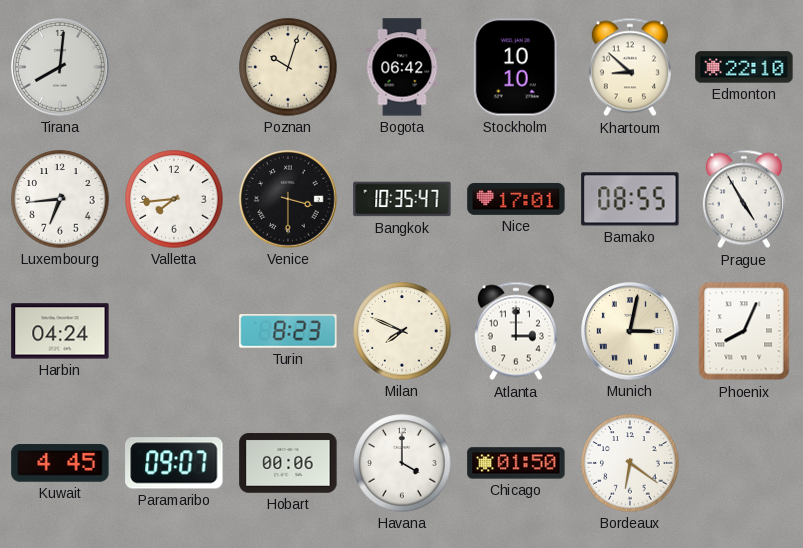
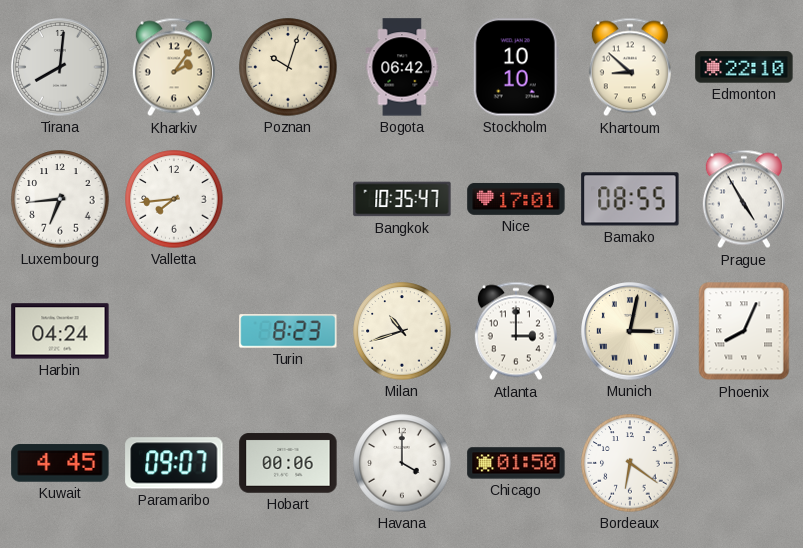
Kharkiv: none -> 2:06
Venice: 3:30 -> none
Milan: 7:49 -> 10:42
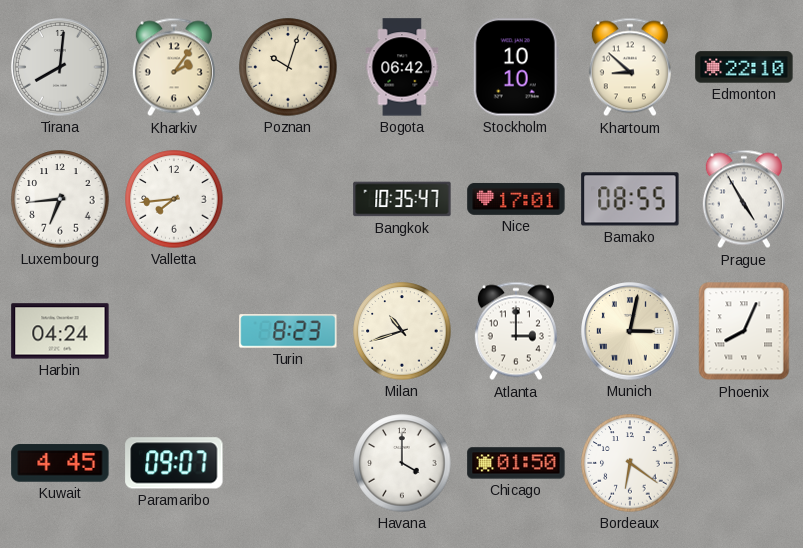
Hobart: 00:06 -> none
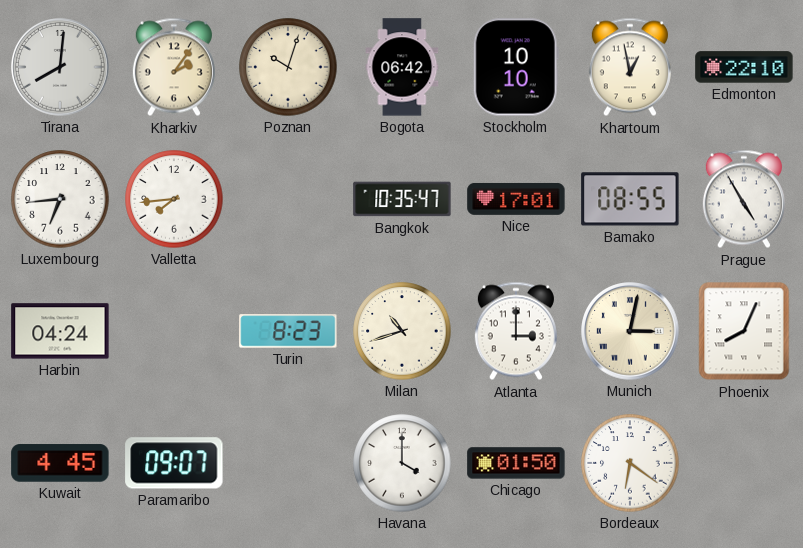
Khartoum: 8:52 -> 12:58
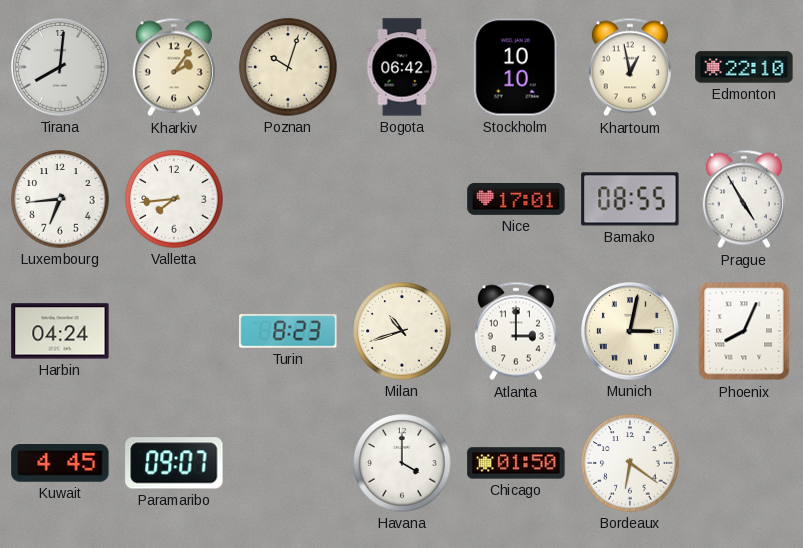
Bangkok: 10:35 -> none
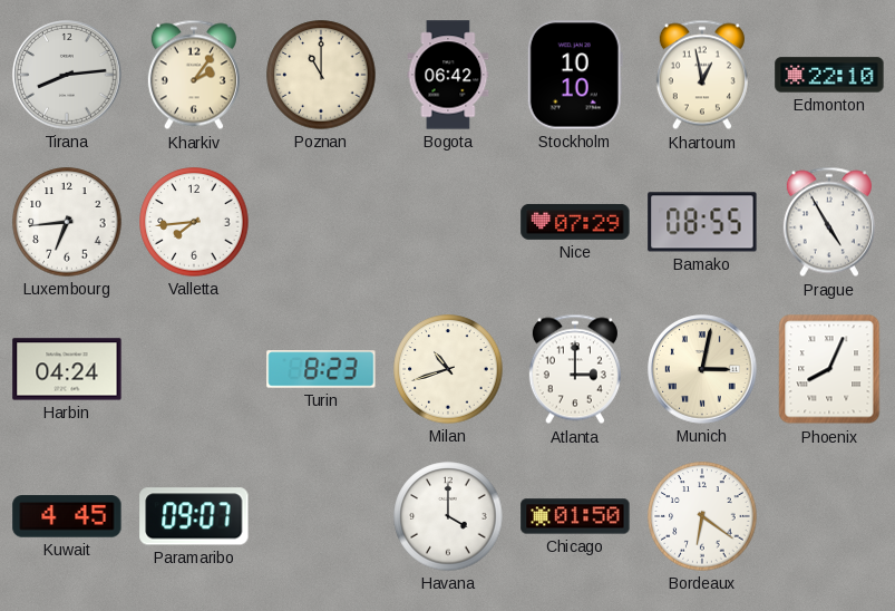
Tirana: 8:01 -> 8:14
Poznan: 10:03 -> 11:00
Nice: 17:01 -> 07:29
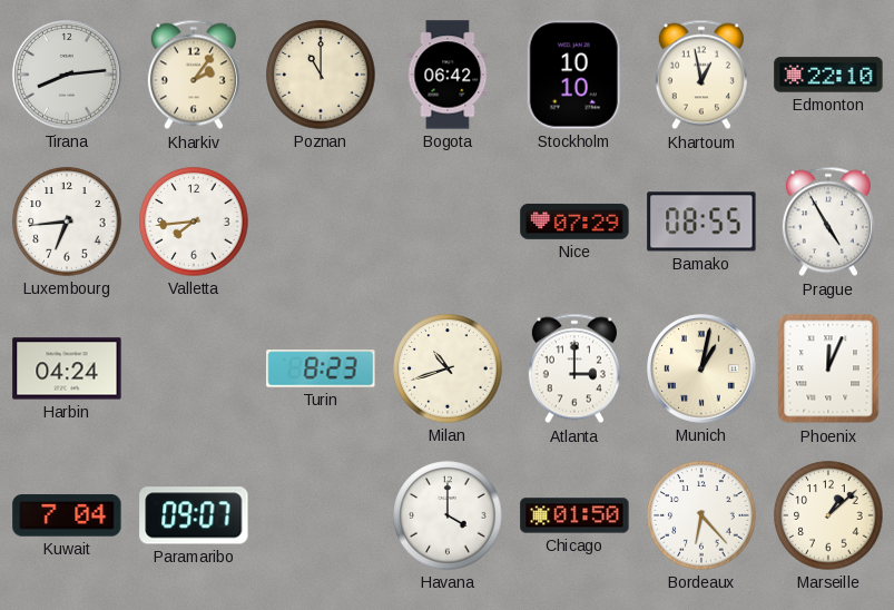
Munich: 3:02 -> 1:02
Phoenix: 8:04 -> 12:04
Kuwait: 4:45 -> 7:04
Bordeaux: 6:21 -> 6:23
Marseille: none -> 1:08
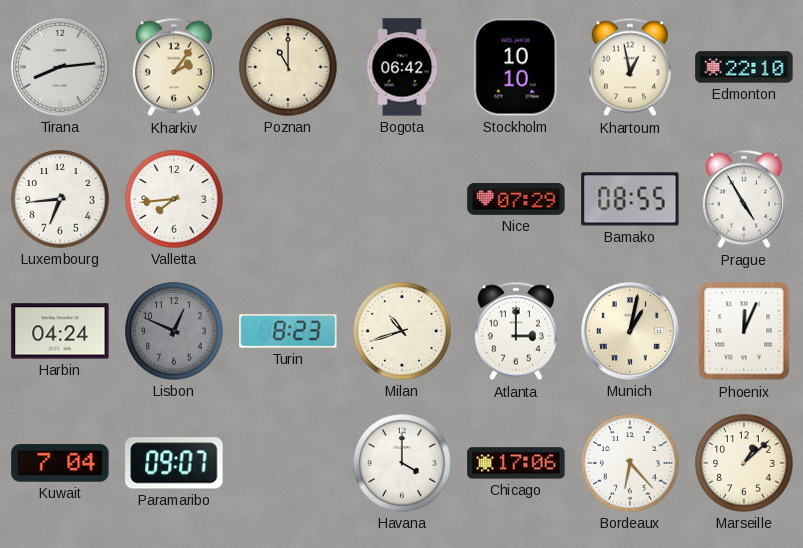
Lisbon: none -> 12:49
Chicago: 01:50 -> 17:06
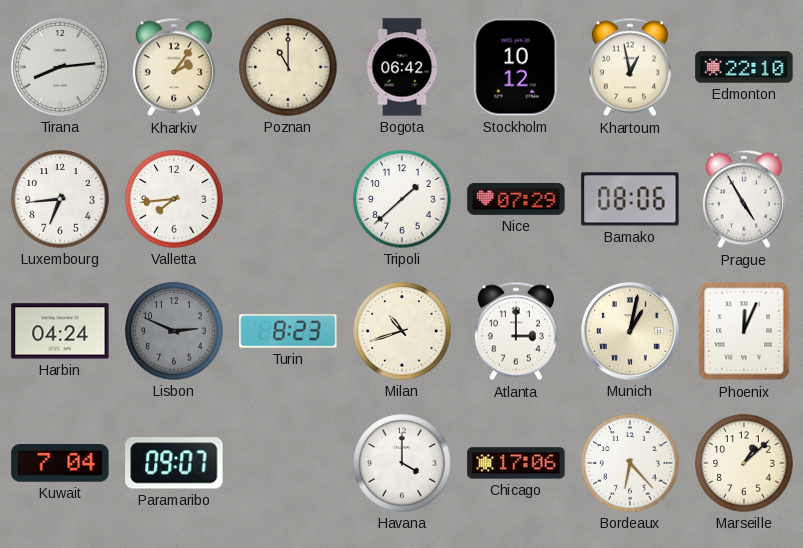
Stockholm: 10:10 -> 10:12
Tripoli: none -> 1:38
Bamako: 08:55 -> 08:06
Lisbon: 12:49 -> 2:49
